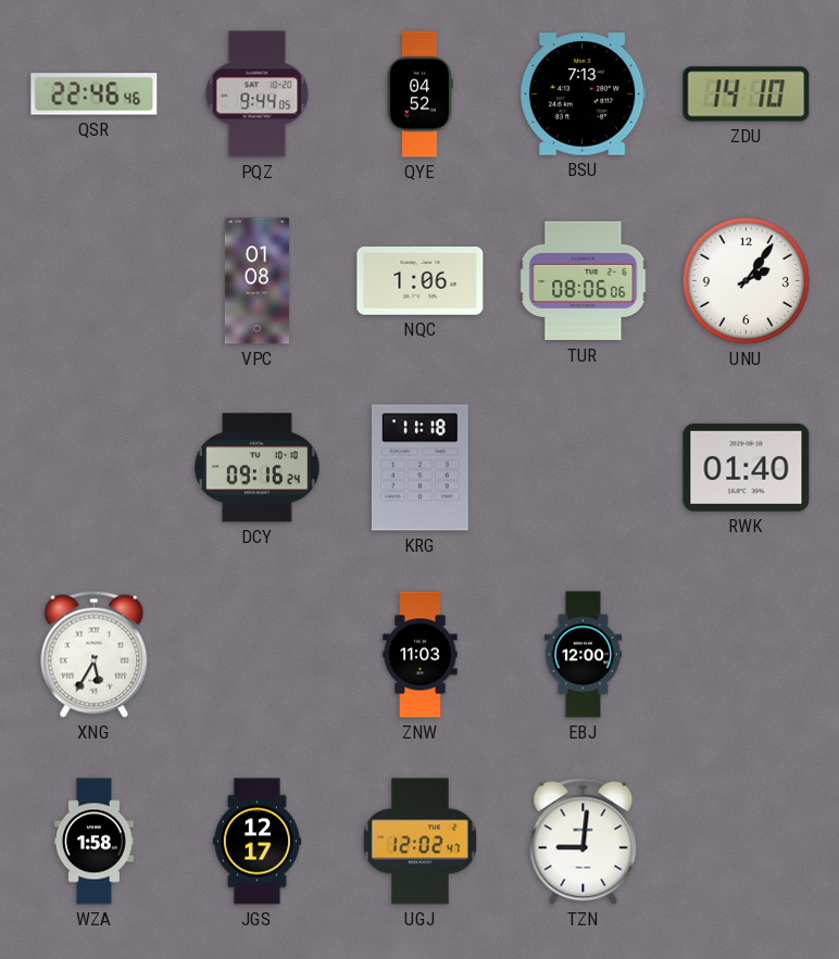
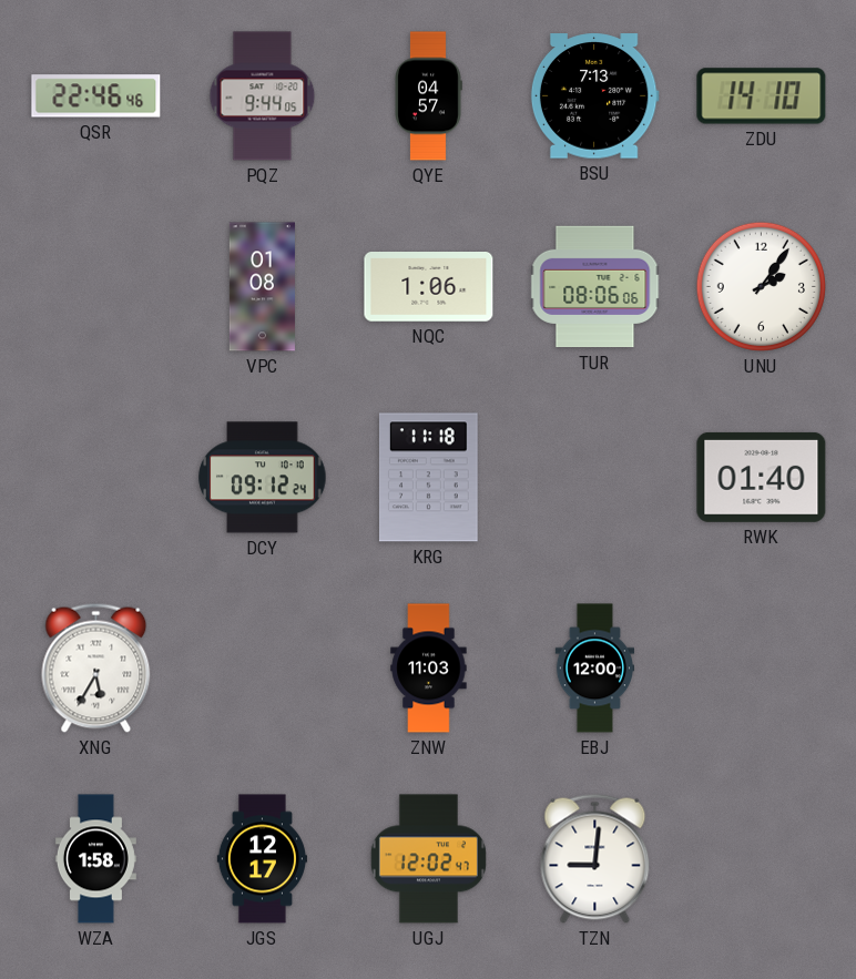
QYE: 04:52 -> 04:57
DCY: 09:16 -> 09:12
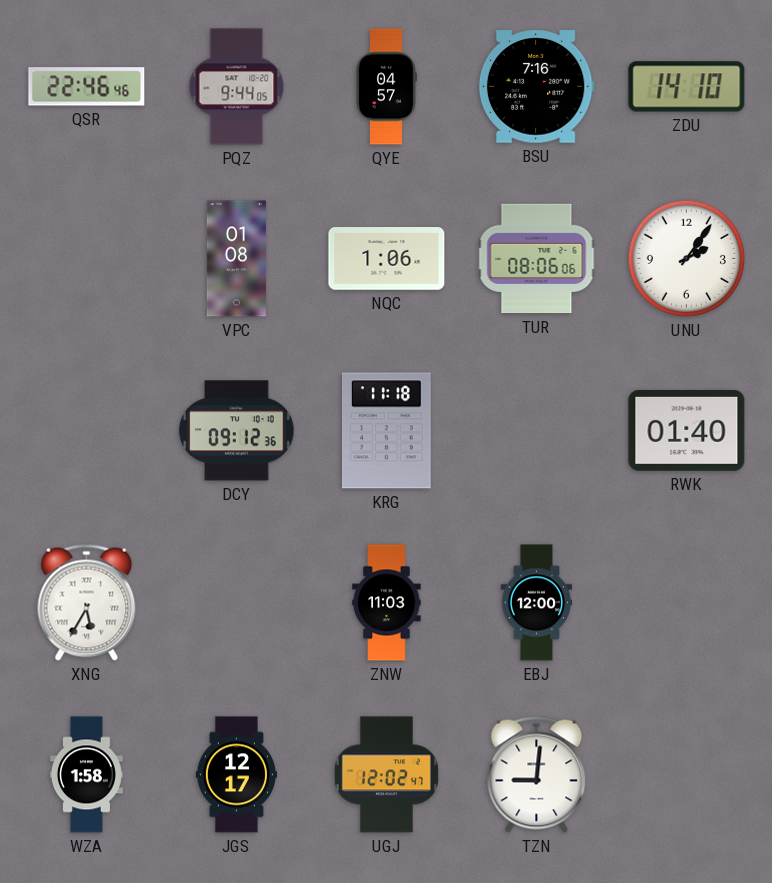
BSU: 7:13 -> 7:16
DCY: 09:12:24 -> 09:12:36
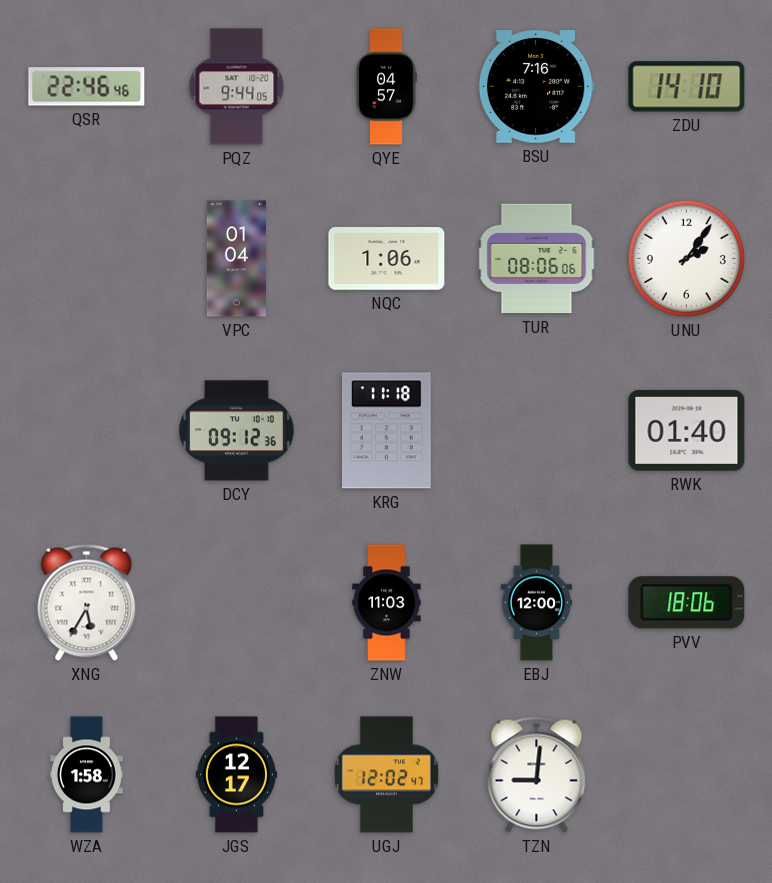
VPC: 01:08 -> 01:04
PVV: none -> 18:06
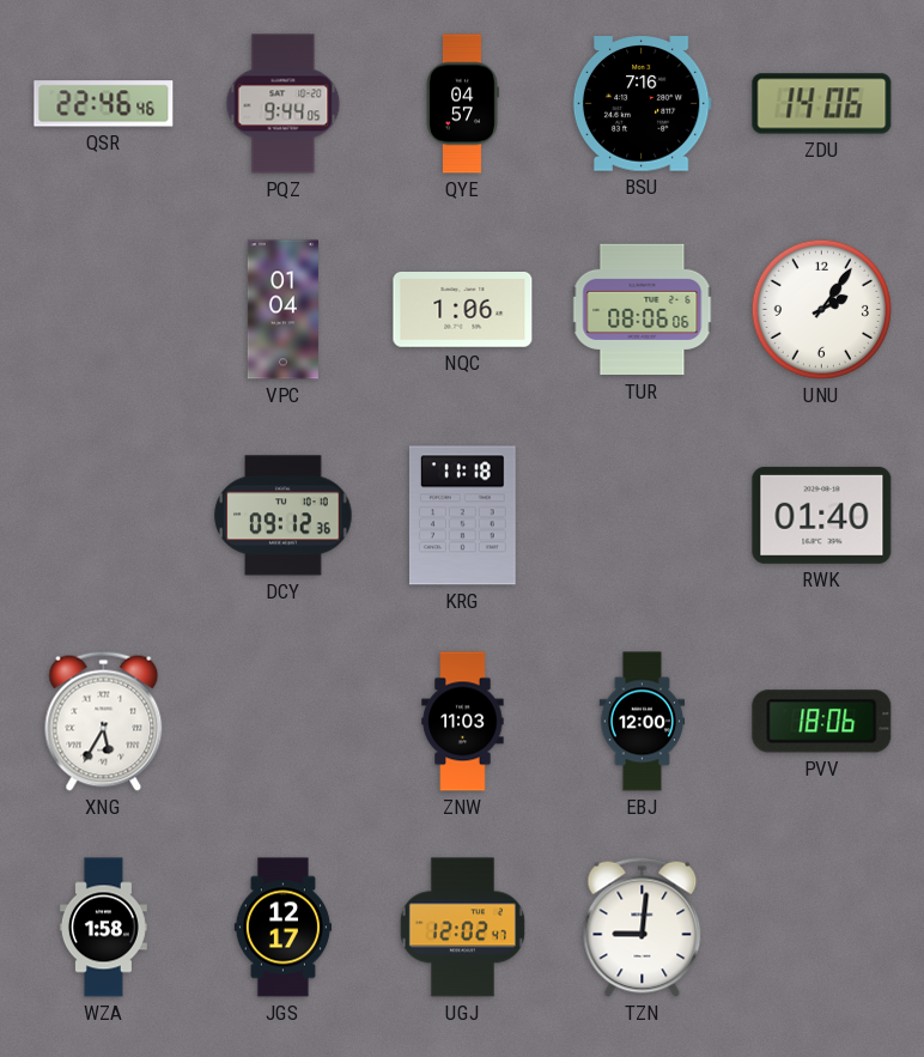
ZDU: 14:10 -> 14:06
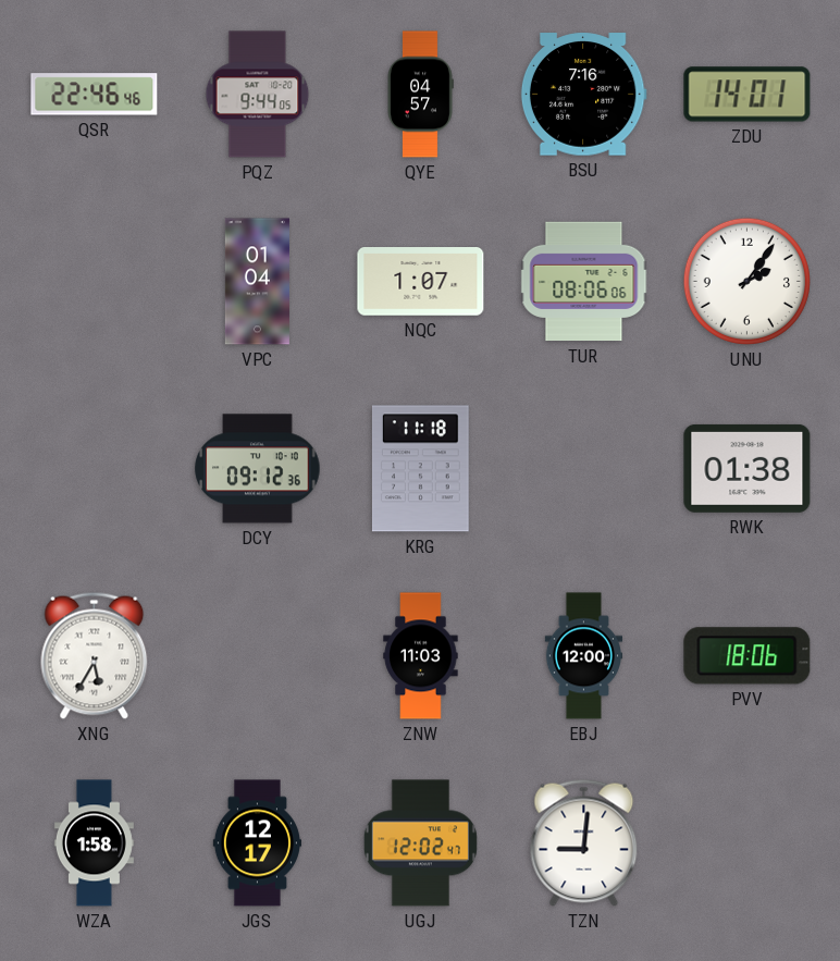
ZDU: 14:06 -> 14:01
NQC: 1:06 -> 1:07
RWK: 01:40 -> 01:38
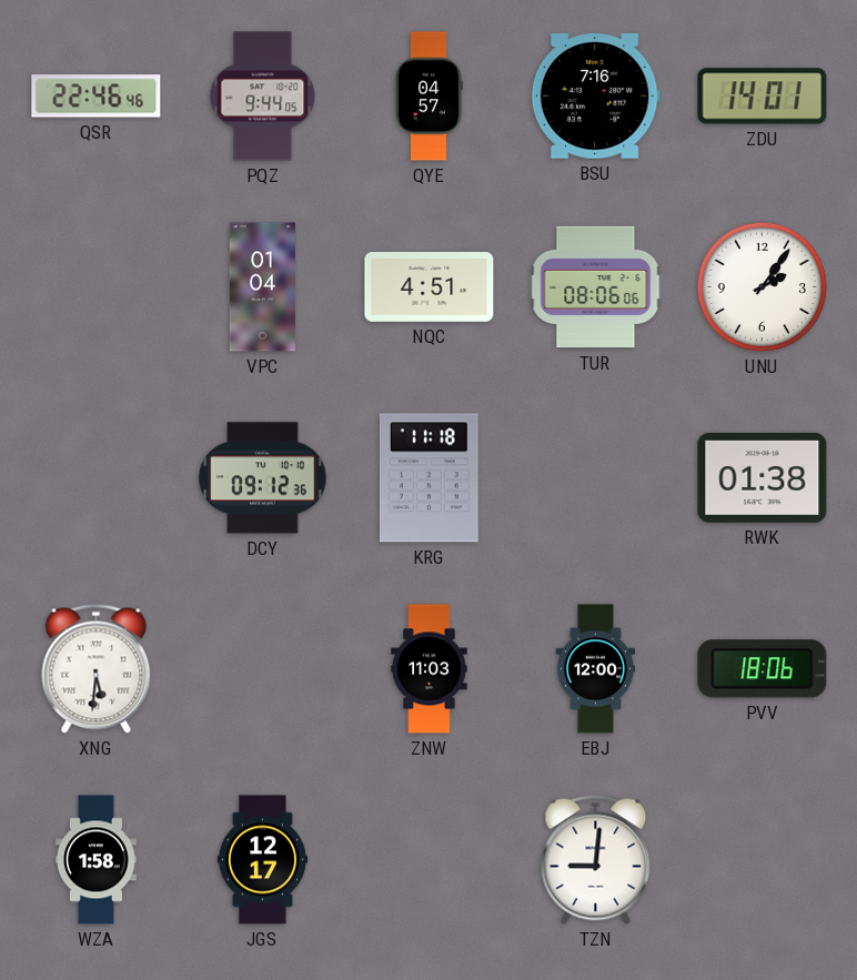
NQC: 1:07 -> 4:51
XNG: 5:35 -> 5:31
UGJ: 12:02 -> none
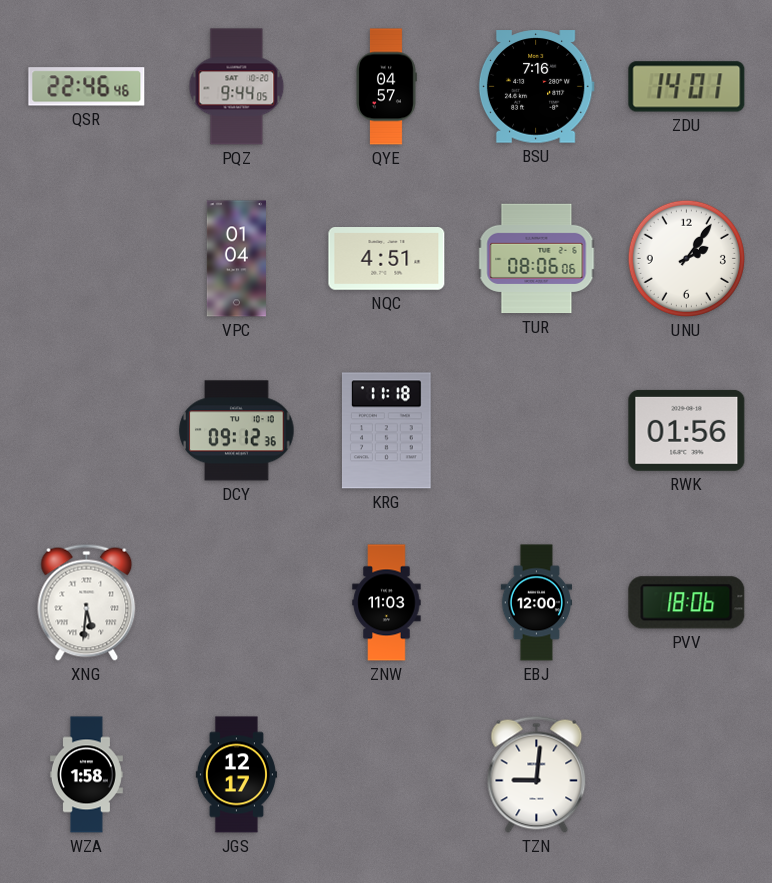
RWK: 01:38 -> 01:56
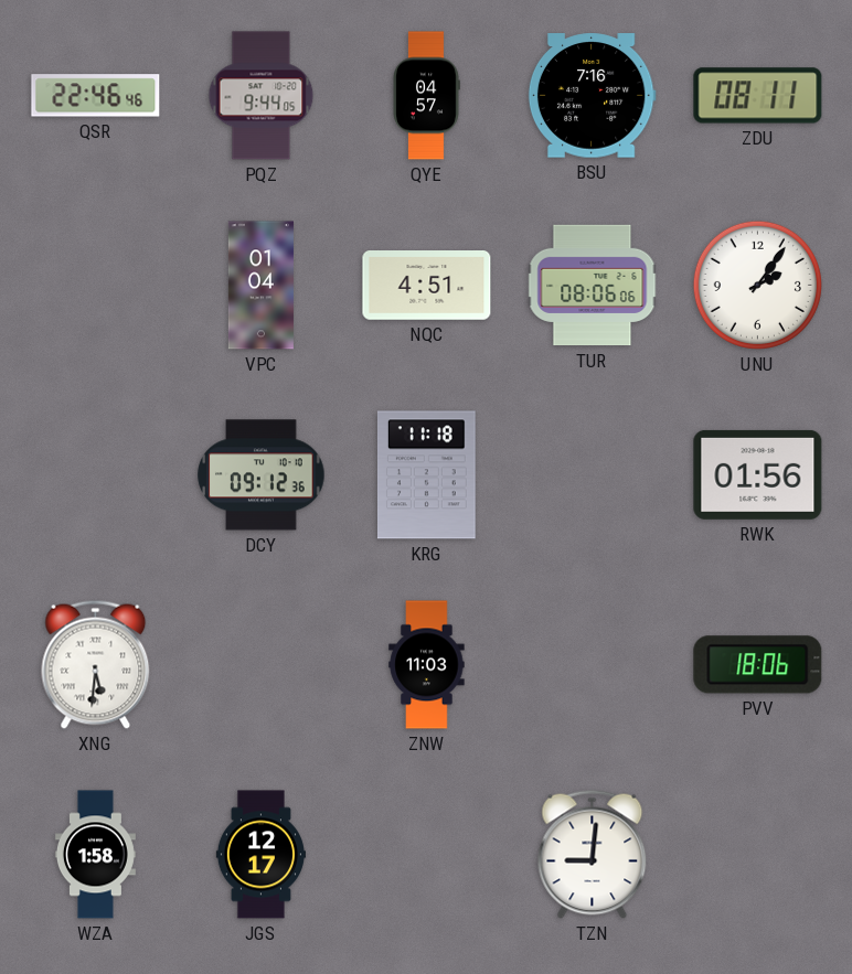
ZDU: 14:01 -> 08:11
EBJ: 12:00 -> none
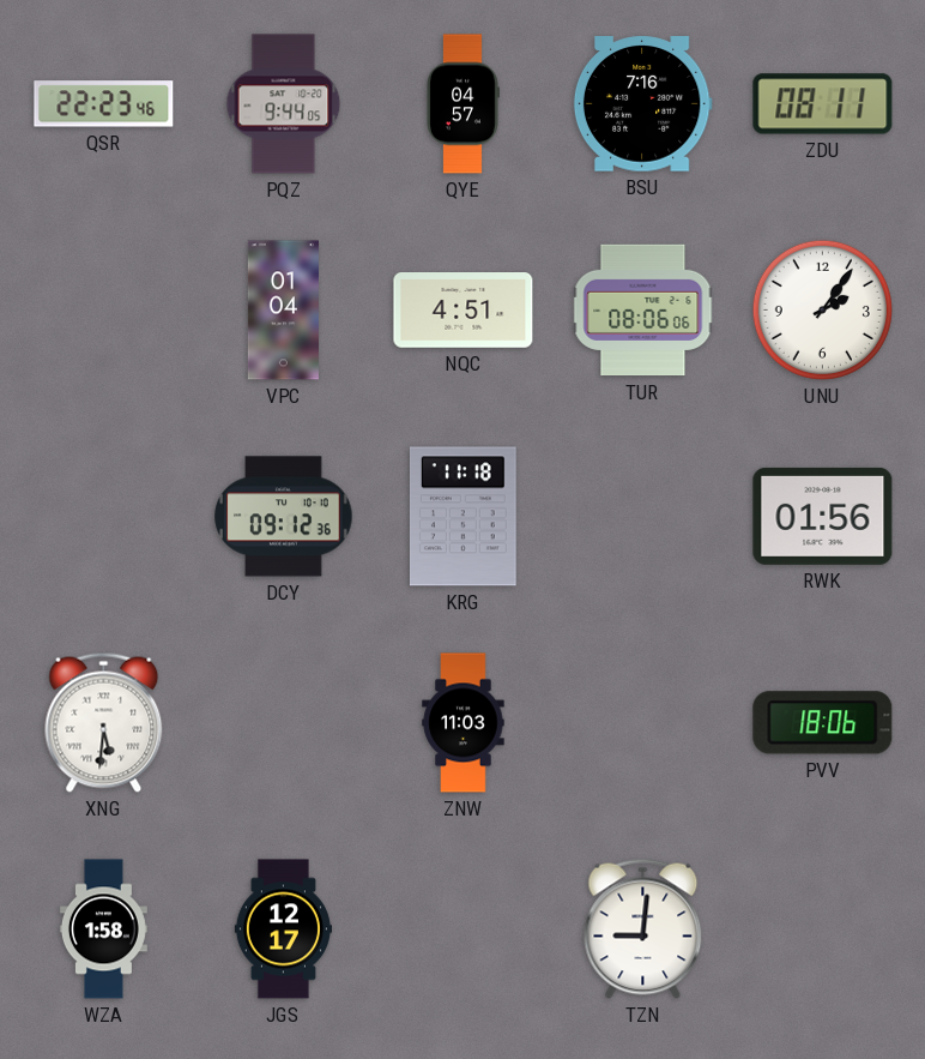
QSR: 22:46 -> 22:23
